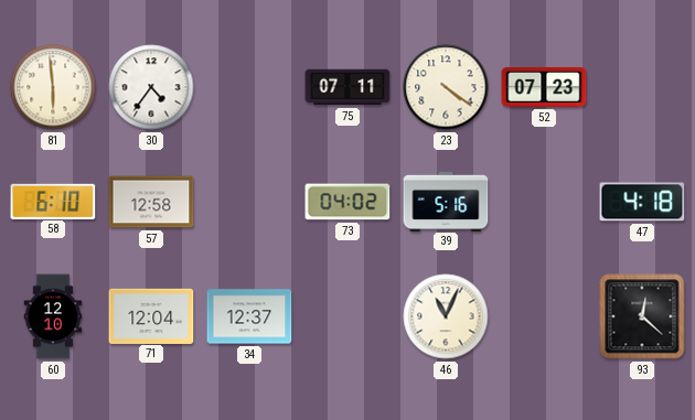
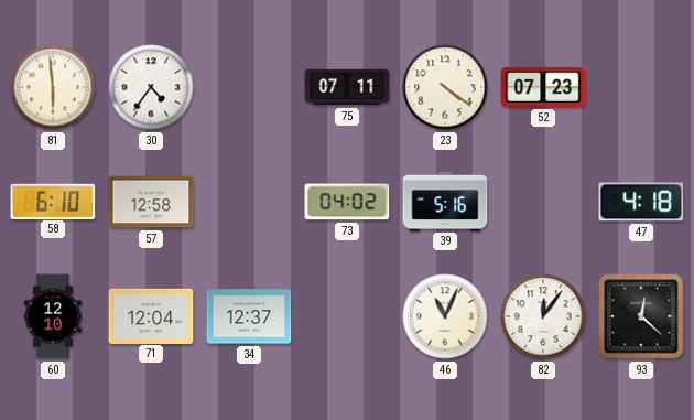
82: none -> 12:06
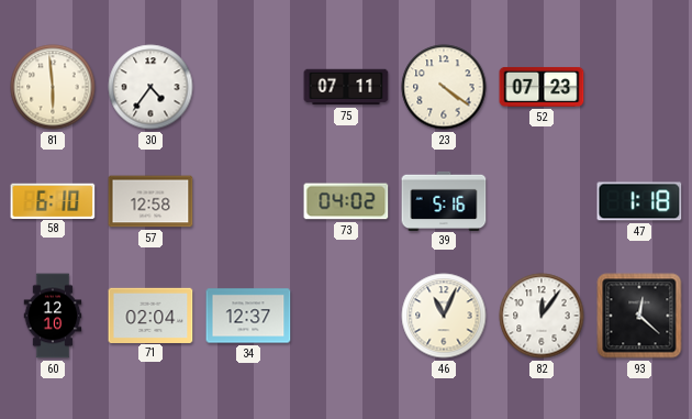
47: 4:18 -> 1:18
71: 12:04 -> 02:04
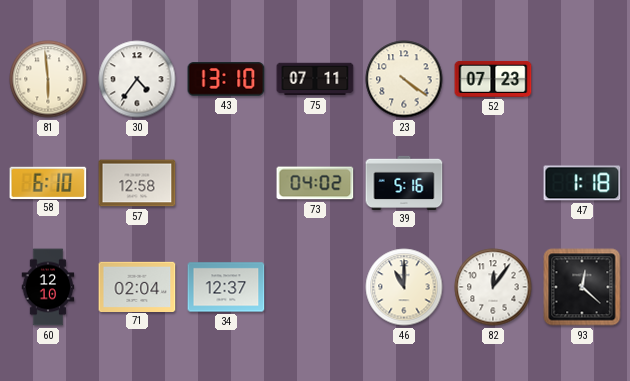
43: none -> 13:10
46: 11:04 -> 11:00
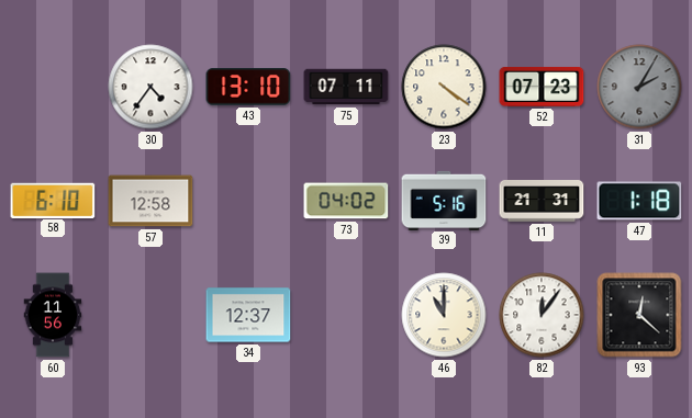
81: 5:59 -> none
31: none -> 2:05
11: none -> 21:31
60: 12:10 -> 11:56
71: 02:04 -> none
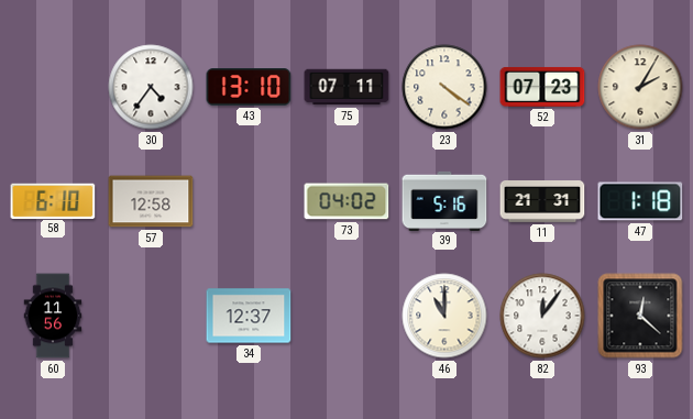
31 dial: grey -> cream
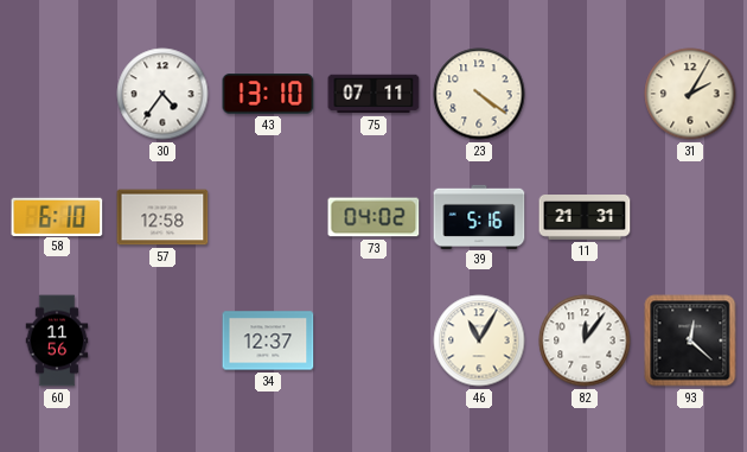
52: 07:23 -> none
47: 1:18 -> none
46: 11:00 -> 11:05
